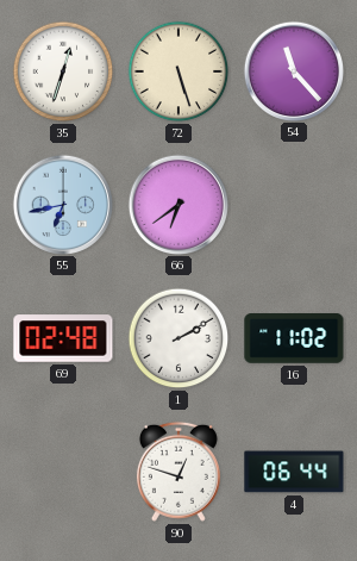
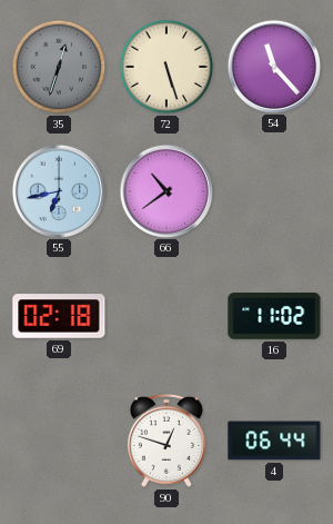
35 dial: white -> grey
66: 6:39 -> 10:39
69: 02:48 -> 02:18
1: 2:10 -> none
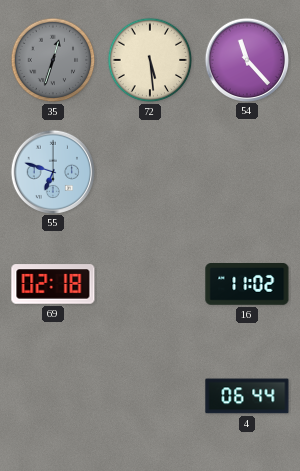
72: 5:27 -> 5:29
55: 6:43 -> 6:48
66: 10:39 -> none
90: 12:48 -> none
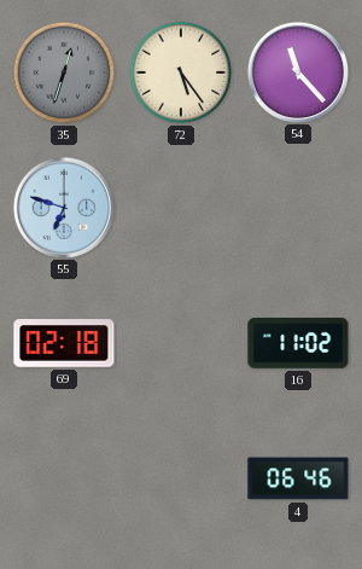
72: 5:29 -> 5:24
4: 06:44 -> 06:46
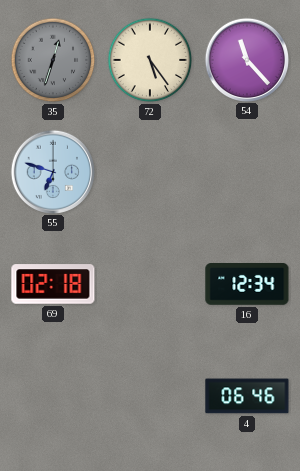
16: 11:02 -> 12:34
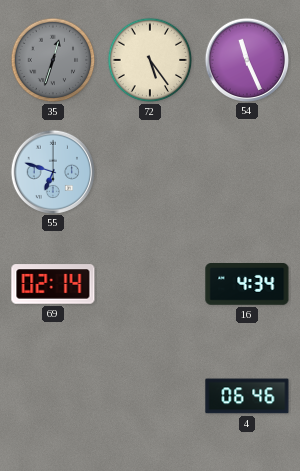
54: 11:23 -> 11:26
69: 02:18 -> 02:14
16: 12:34 -> 4:34
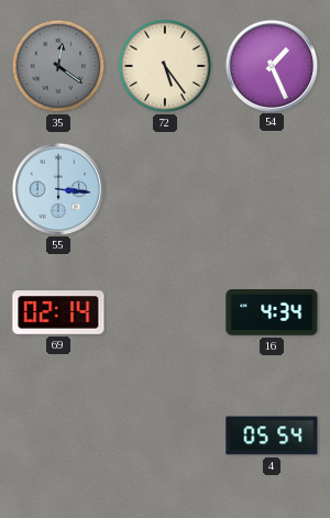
35: 12:33 -> 12:21
54: 11:26 -> 1:26
55: 6:48 -> 3:16
4: 06:46 -> 05:54
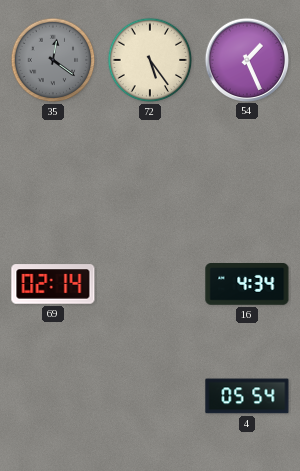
55: 3:16 -> none
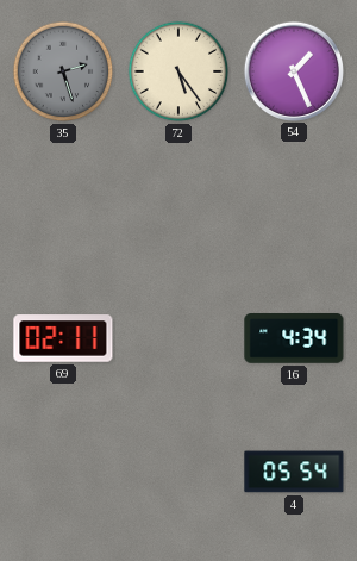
35: 12:21 -> 2:27
69: 02:14 -> 02:11
